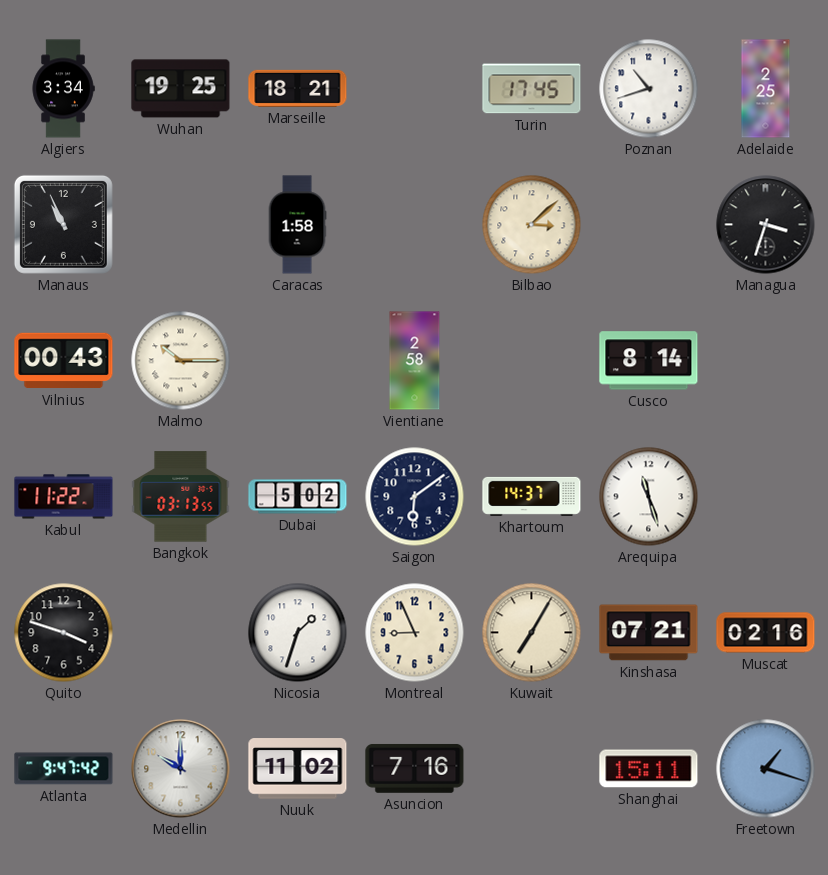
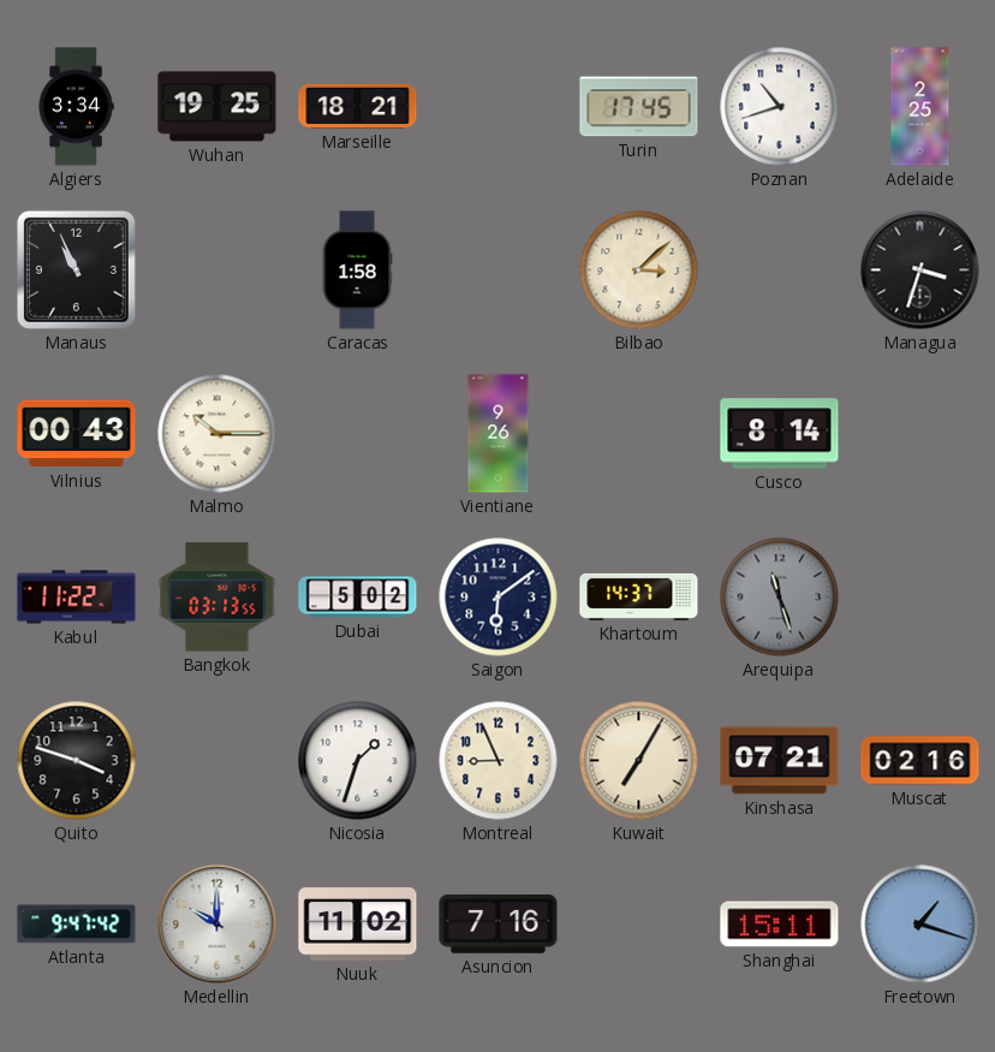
Vientiane: 2:58 -> 9:26
Arequipa dial: white -> grey
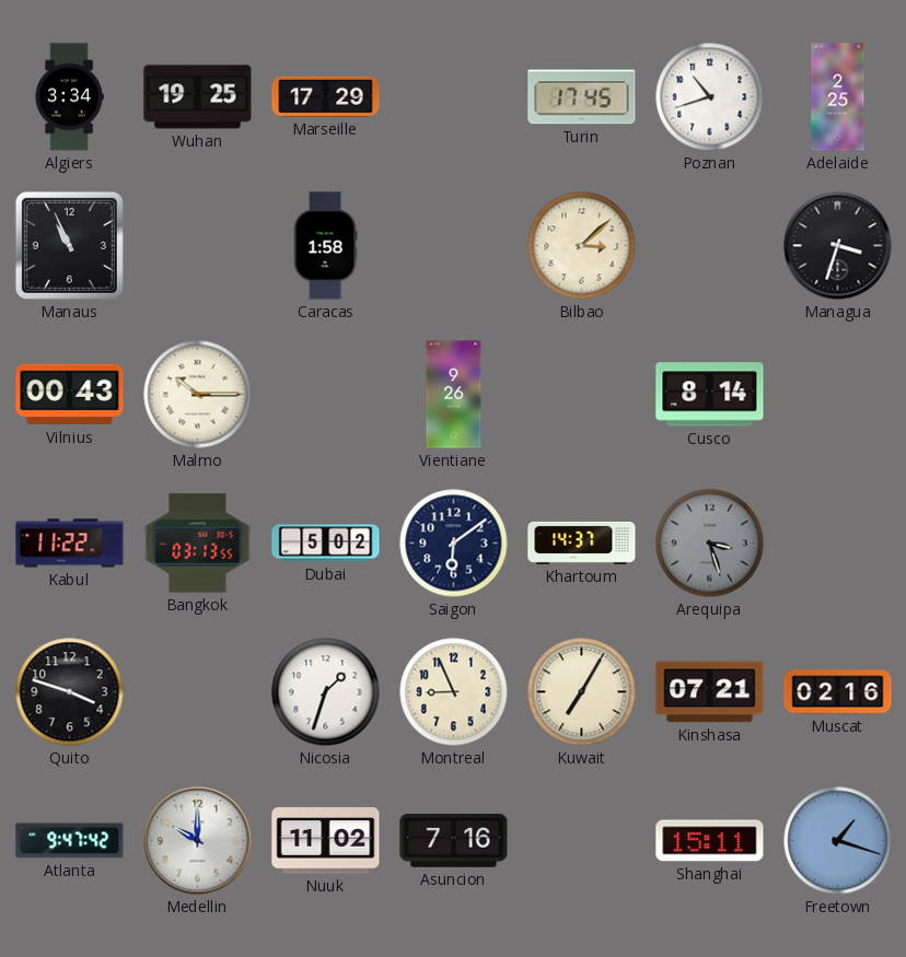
Marseille: 18:21 -> 17:29
Arequipa: 11:27 -> 3:27
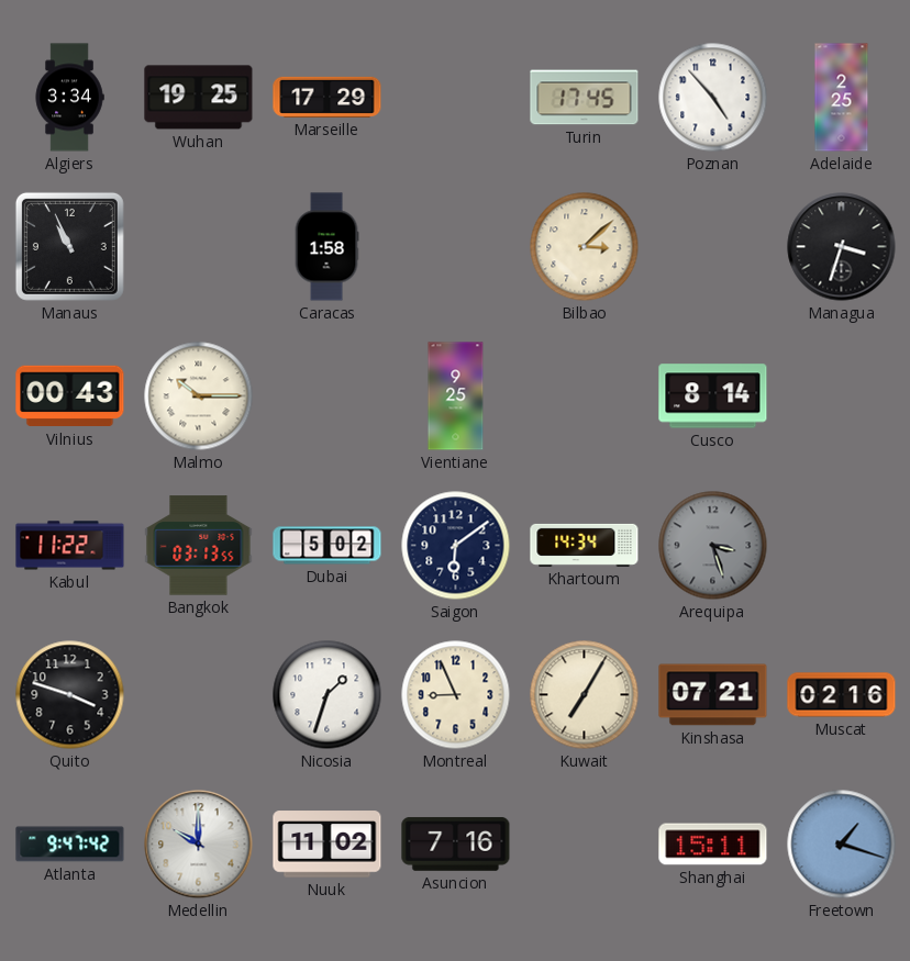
Poznan: 10:42 -> 4:53
Vientiane: 9:26 -> 9:25
Khartoum: 14:37 -> 14:34
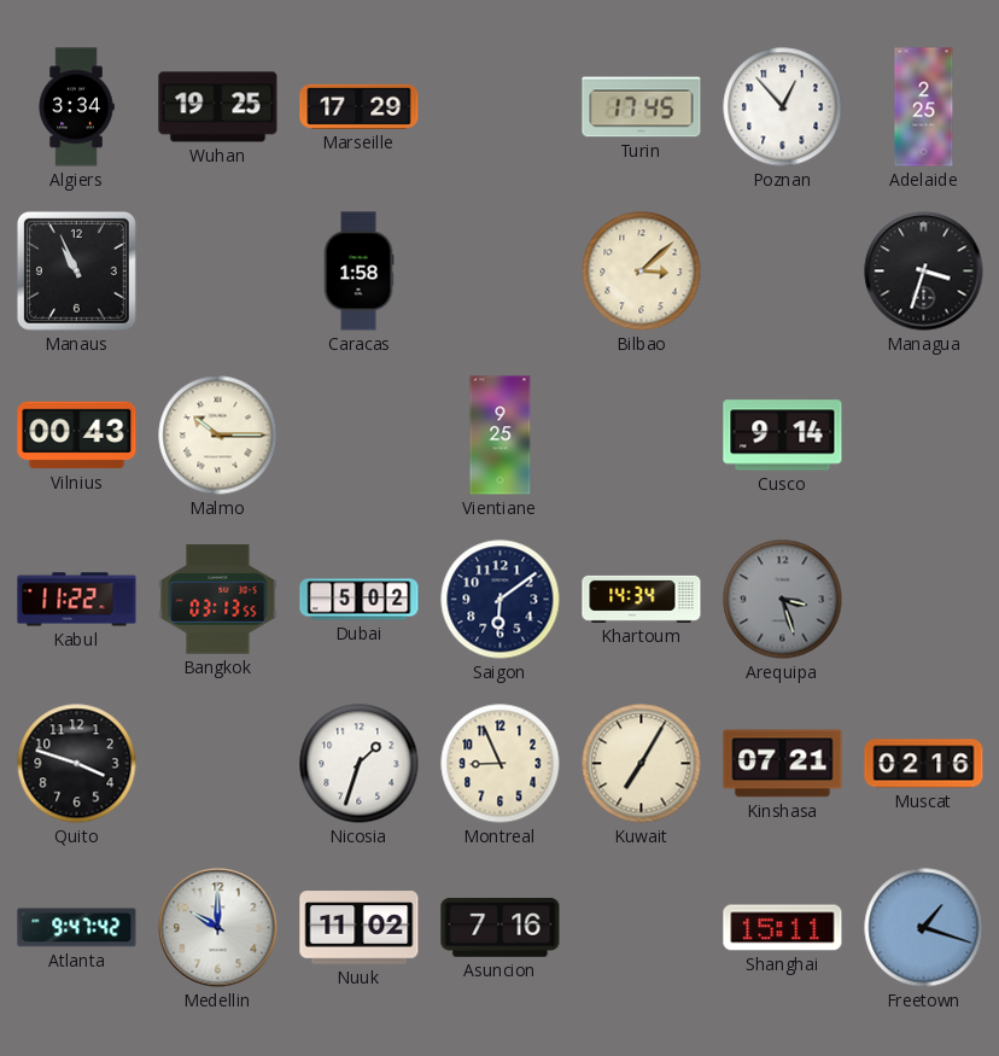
Poznan: 4:53 -> 12:53
Cusco: 8:14 -> 9:14
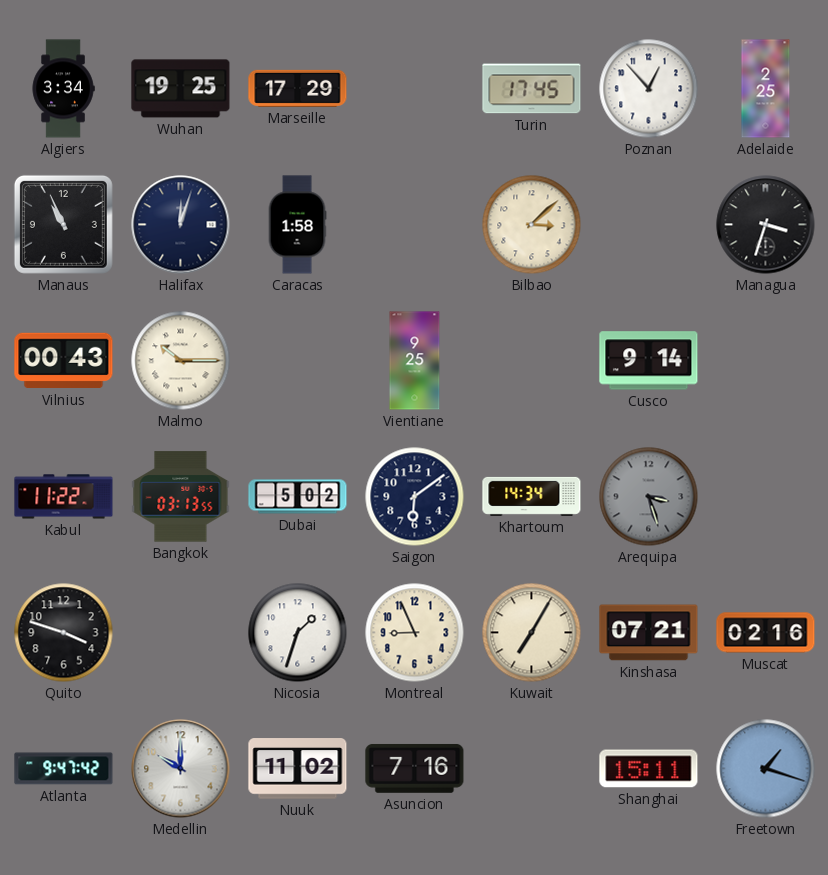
Halifax: none -> 12:03
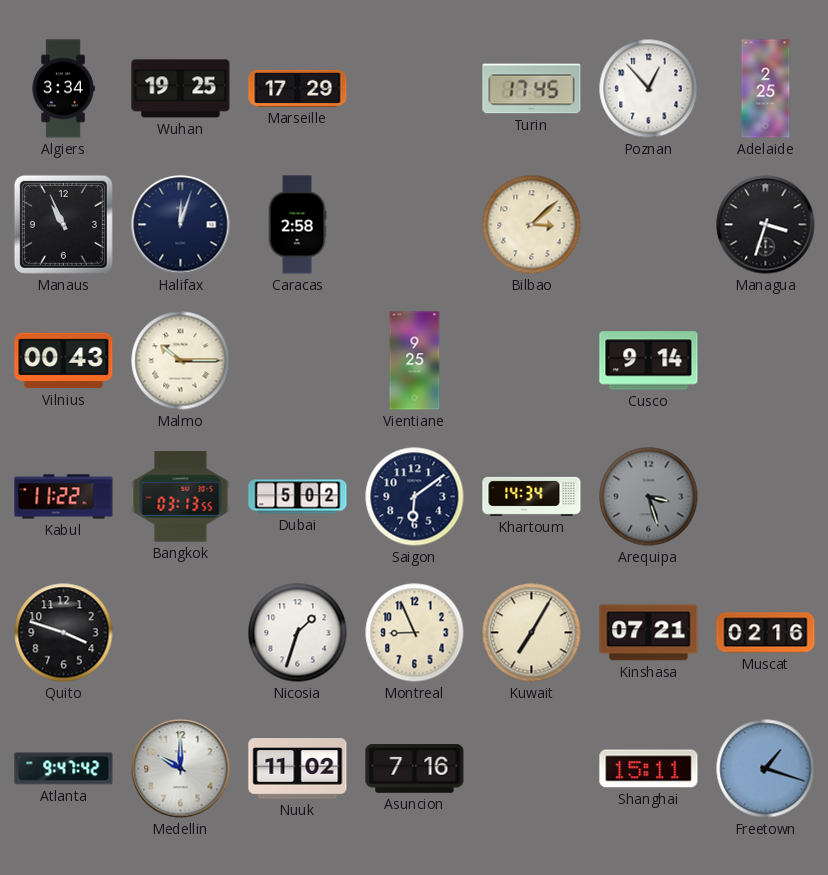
Caracas: 1:58 -> 2:58
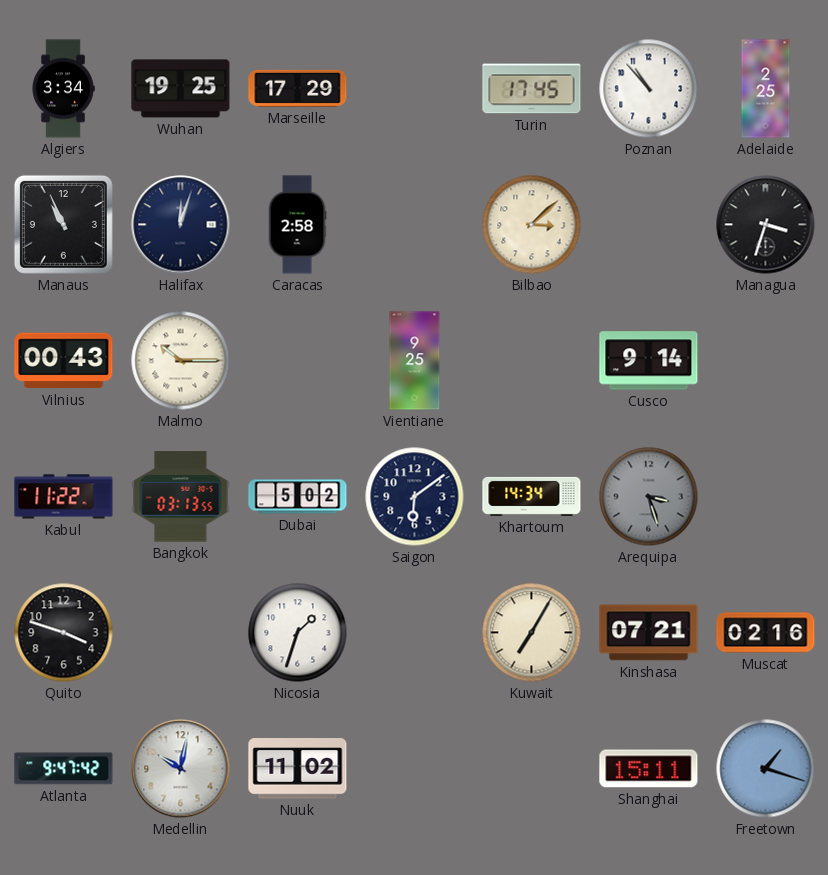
Poznan: 12:53 -> 10:53
Montreal: 8:56 -> none
Medellin: 10:00 -> 10:02
Asuncion: 7:16 -> none
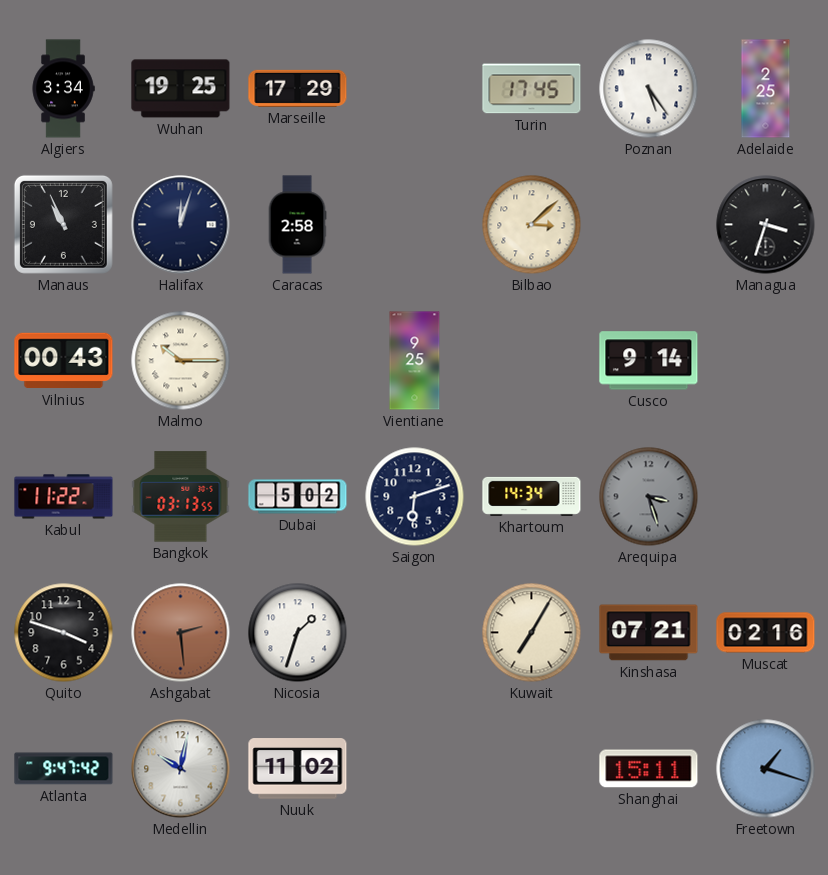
Poznan: 10:53 -> 5:24
Saigon: 6:09 -> 6:12
Ashgabat: none -> 2:29
